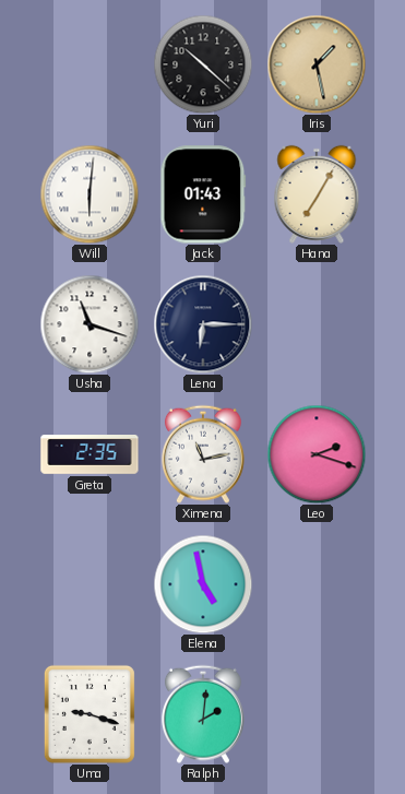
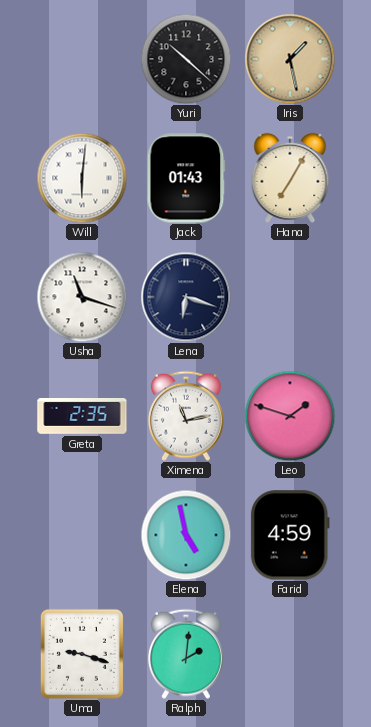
Lena: 6:15 -> 6:18
Leo: 2:18 -> 1:48
Farid: none -> 4:59
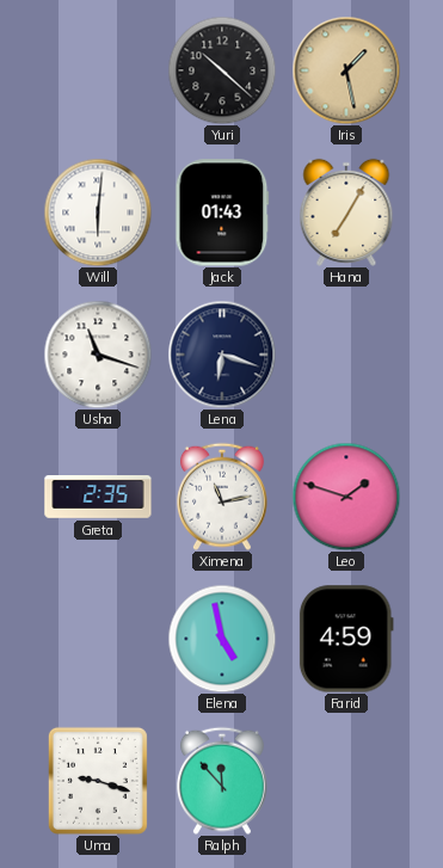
Ralph: 2:01 -> 11:53
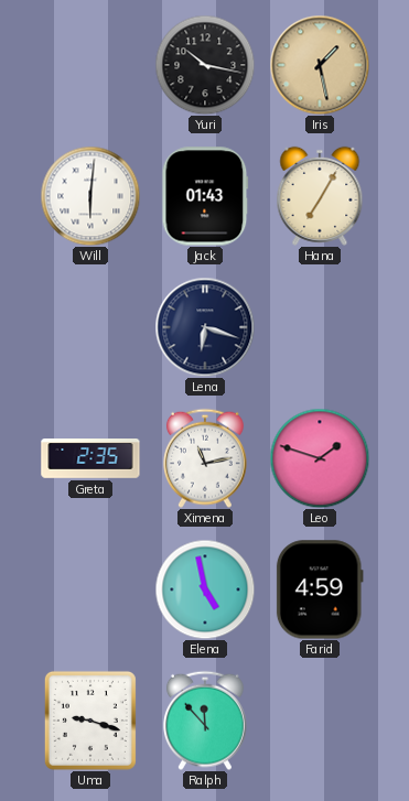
Yuri: 10:22 -> 10:17
Usha: 11:18 -> none
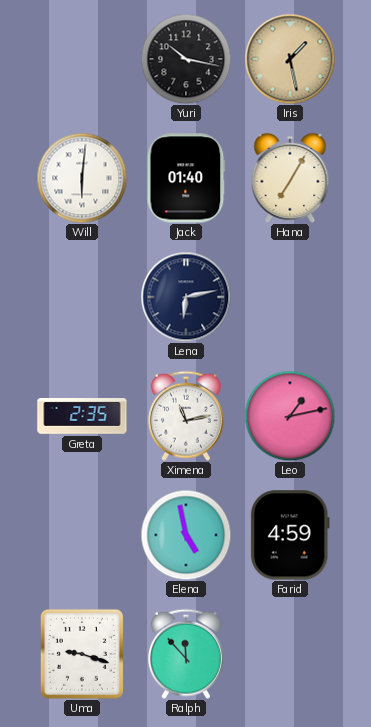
Jack: 01:43 -> 01:40
Lena: 6:18 -> 6:13
Leo: 1:48 -> 1:13
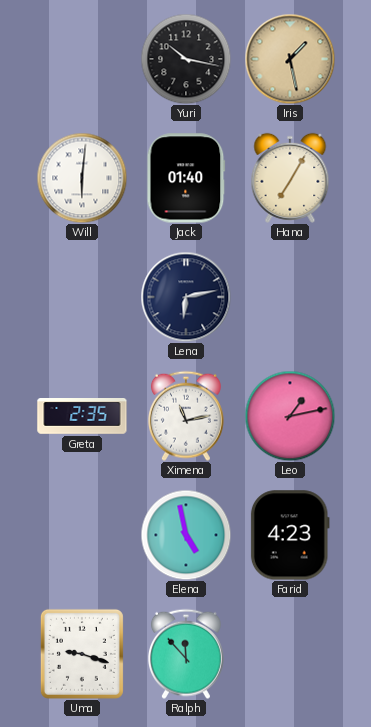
Farid: 4:59 -> 4:23
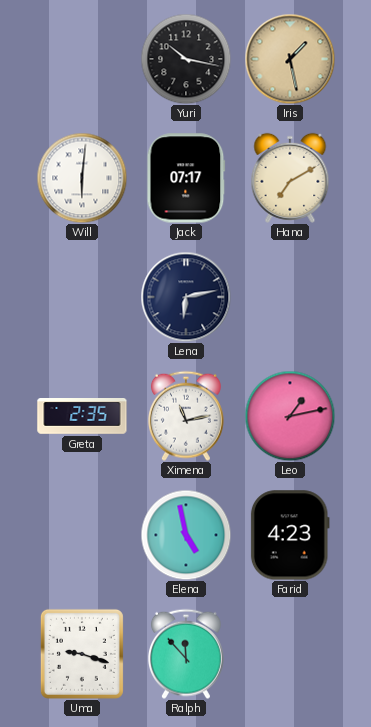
Jack: 01:40 -> 07:17
Hana: 7:05 -> 7:10
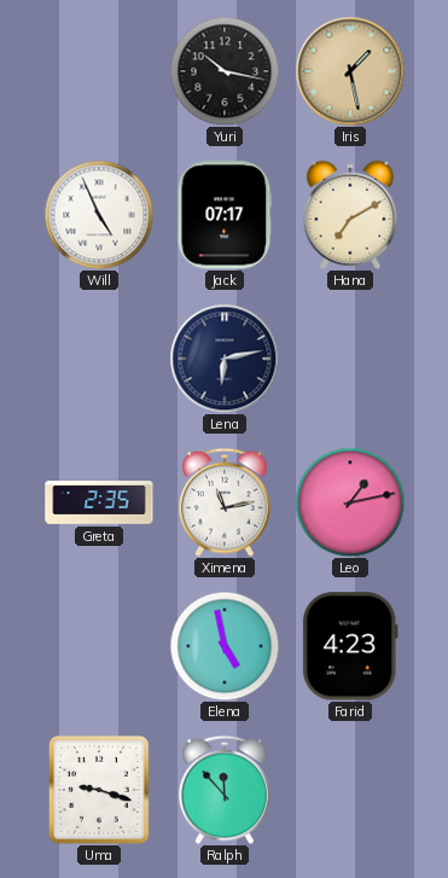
Will: 6:01 -> 4:56
